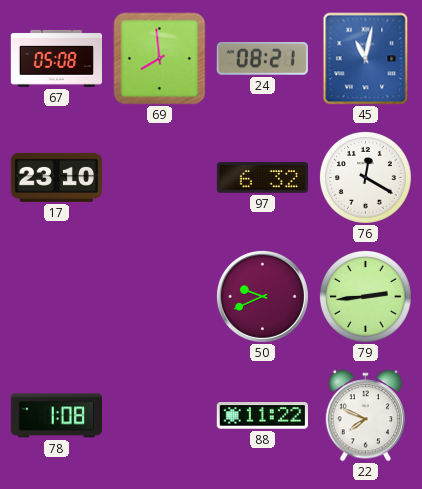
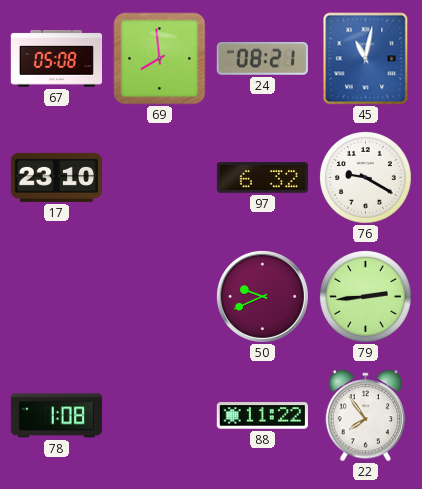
76: 12:20 -> 9:20
22: 7:49 -> 7:54
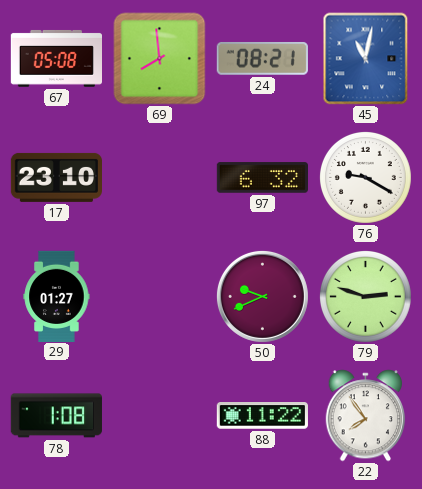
29: none -> 01:27
79: 2:44 -> 2:48
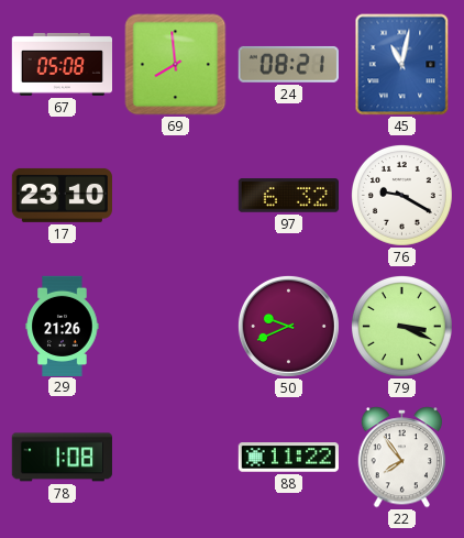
29: 01:27 -> 21:26
79: 2:48 -> 3:19
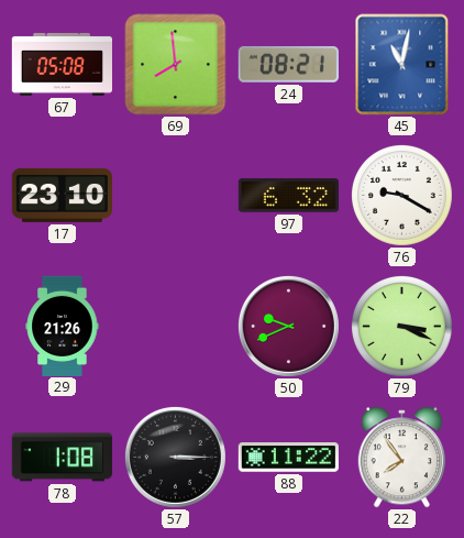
57: none -> 3:15
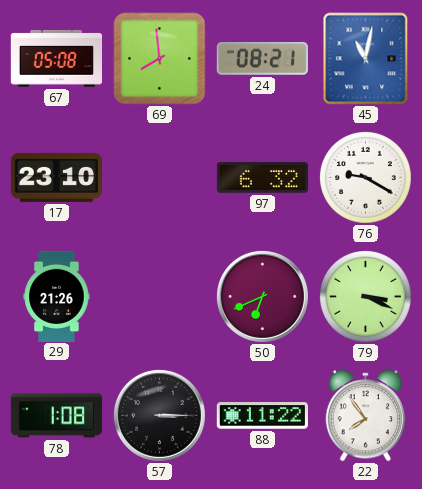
50: 9:41 -> 6:41
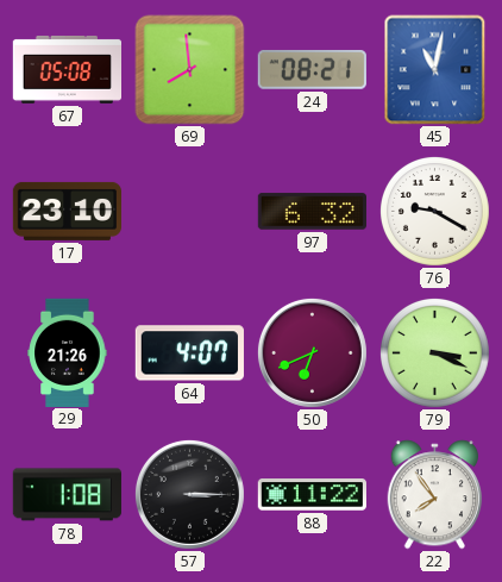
64: none -> 4:07
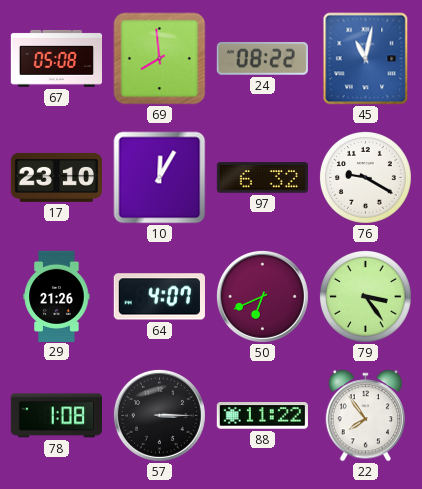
24: 08:21 -> 08:22
10: none -> 12:05
79: 3:19 -> 3:24
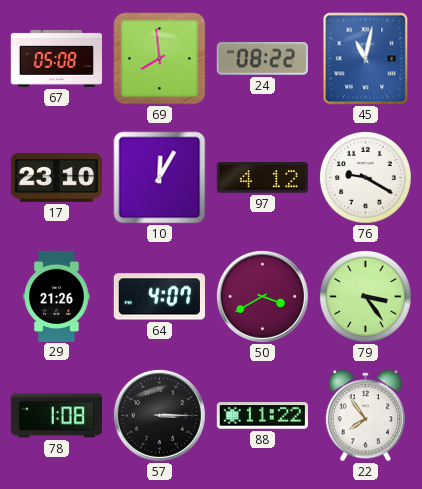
97: 6:32 -> 4:12
50: 6:41 -> 3:40
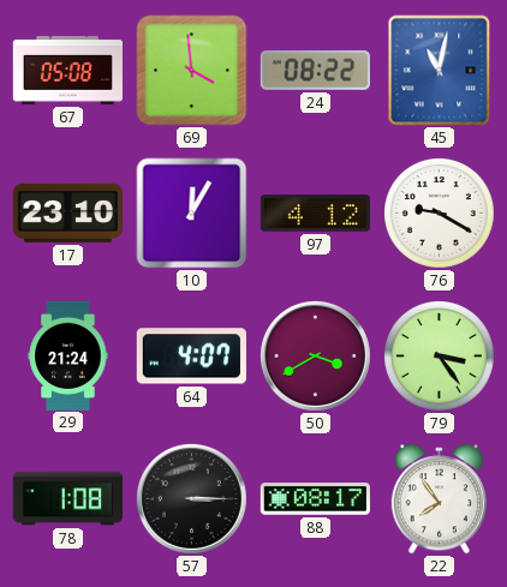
69: 7:59 -> 3:59
29: 21:26 -> 21:24
88: 11:22 -> 08:17
